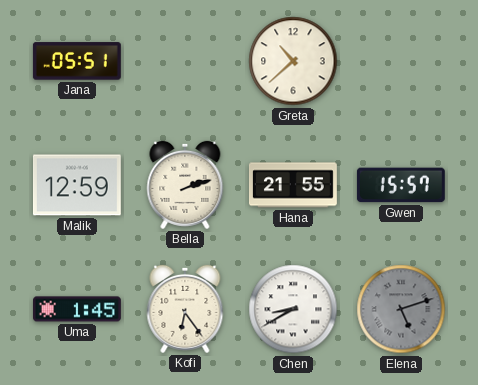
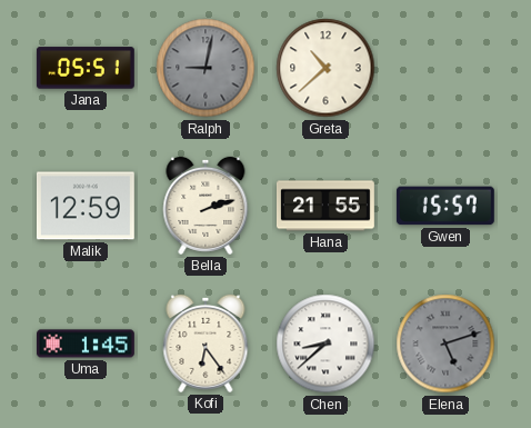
Ralph: none -> 9:02
Chen: 8:40 -> 8:38
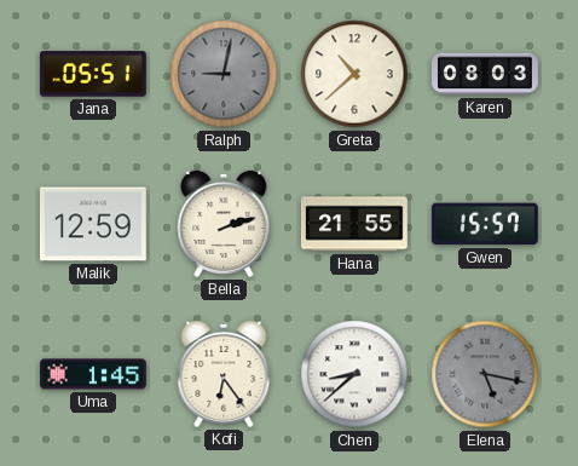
Karen: none -> 08:03
Elena: 5:12 -> 5:17
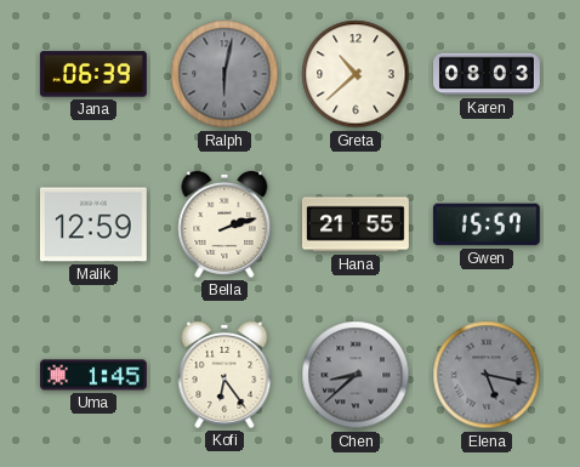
Jana: 05:51 -> 06:39
Ralph: 9:02 -> 6:02
Chen dial: white -> grey
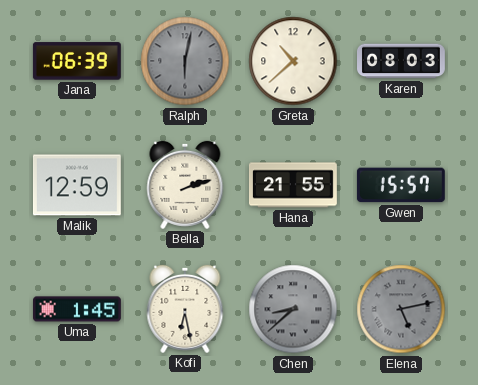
Kofi: 6:24 -> 6:28
Elena: 5:17 -> 5:13
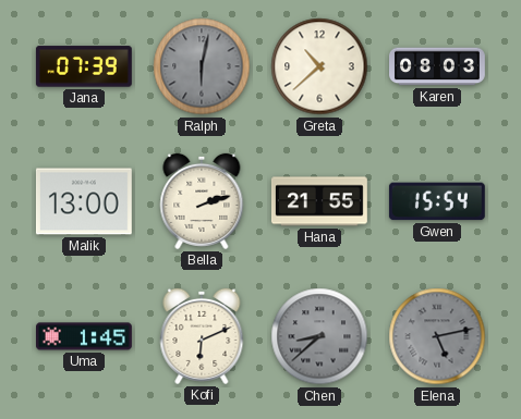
Jana: 06:39 -> 07:39
Malik: 12:59 -> 13:00
Gwen: 15:57 -> 15:54
Kofi: 6:28 -> 6:11
